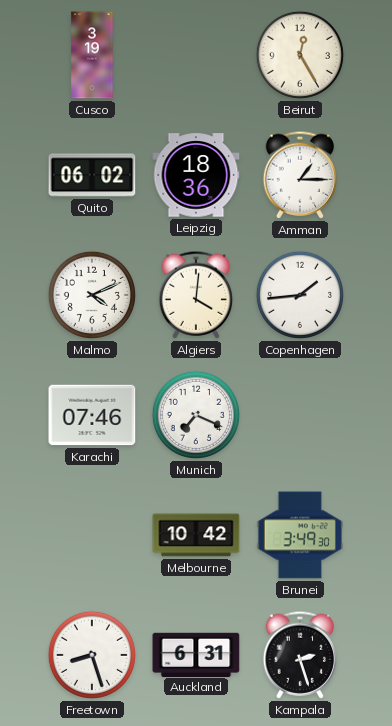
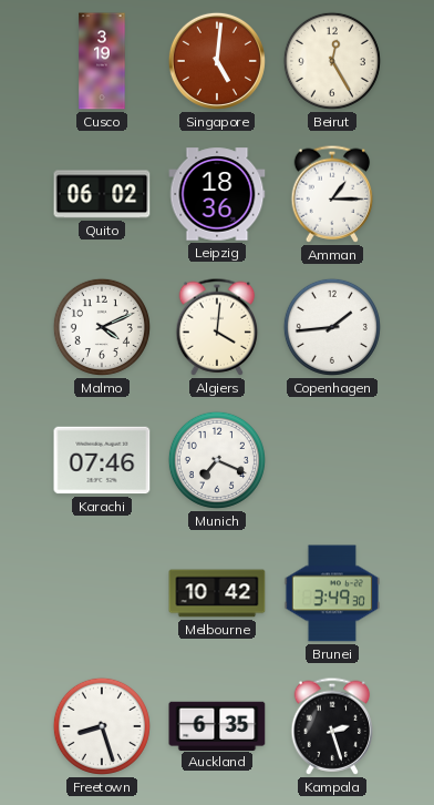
Singapore: none -> 5:01
Auckland: 6:31 -> 6:35
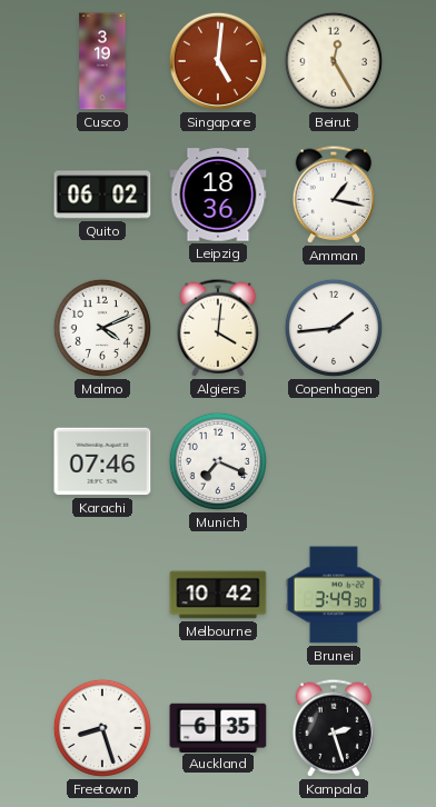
Amman: 1:15 -> 1:17
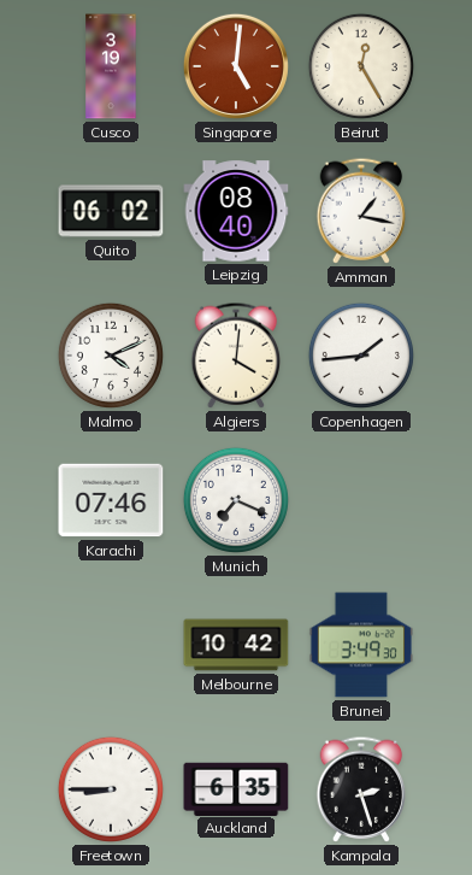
Leipzig: 18:36 -> 08:40
Freetown: 8:27 -> 8:45
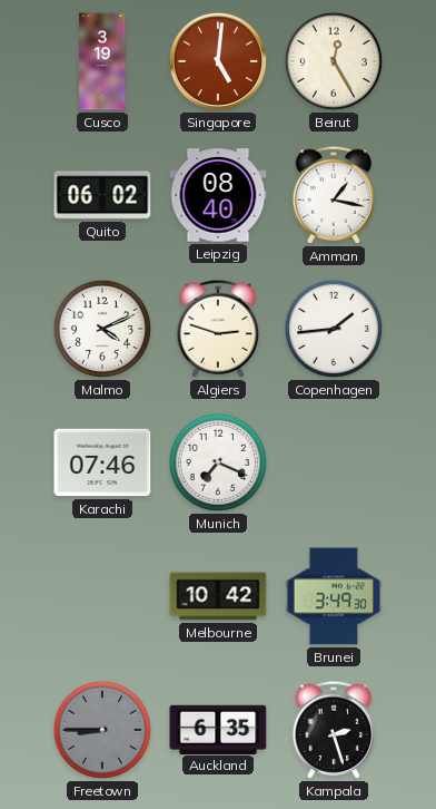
Algiers: 4:01 -> 2:48
Freetown dial: white -> grey
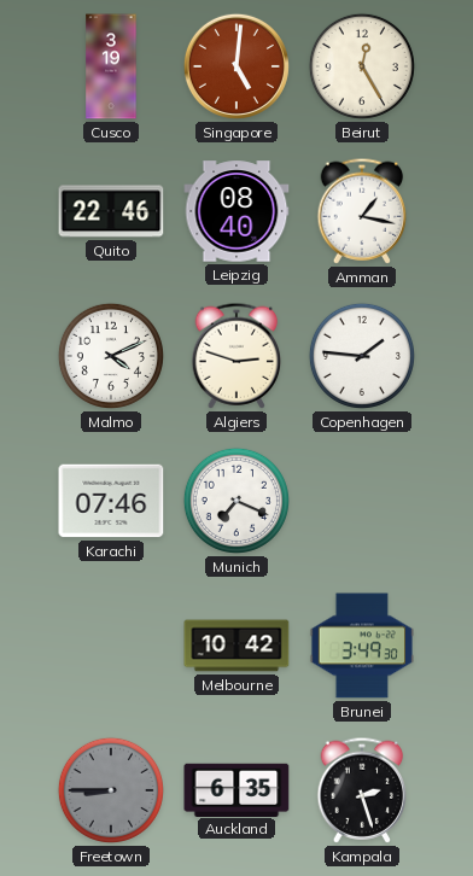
Quito: 06:02 -> 22:46
Copenhagen: 1:44 -> 1:46
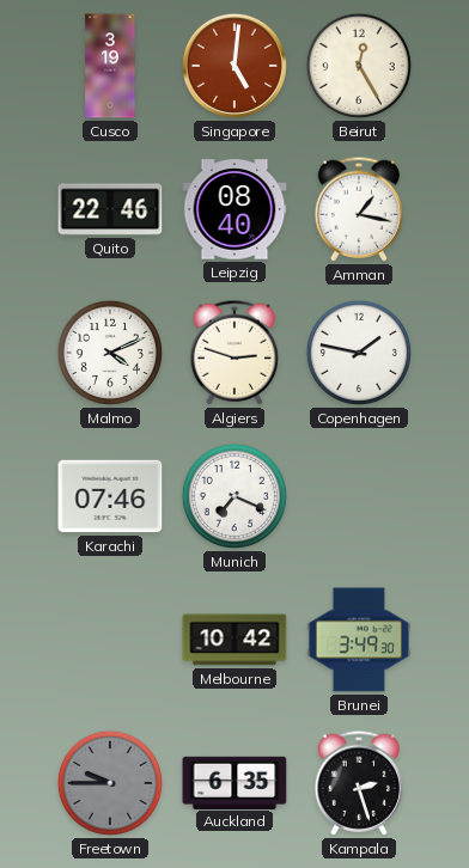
Copenhagen: 1:46 -> 1:47
Freetown: 8:45 -> 9:45
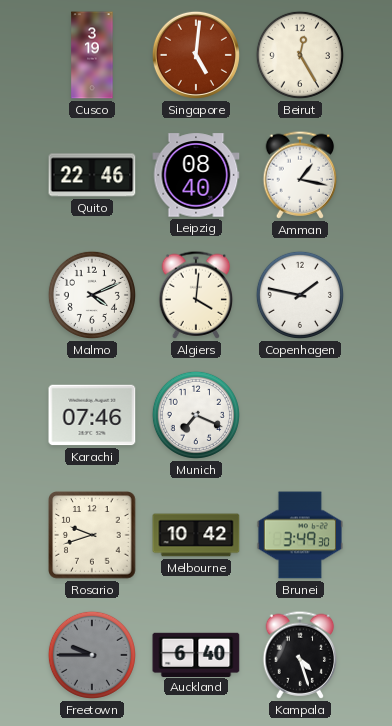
Algiers: 2:48 -> 4:01
Rosario: none -> 9:42
Auckland: 6:35 -> 6:40
Kampala: 2:27 -> 4:27
